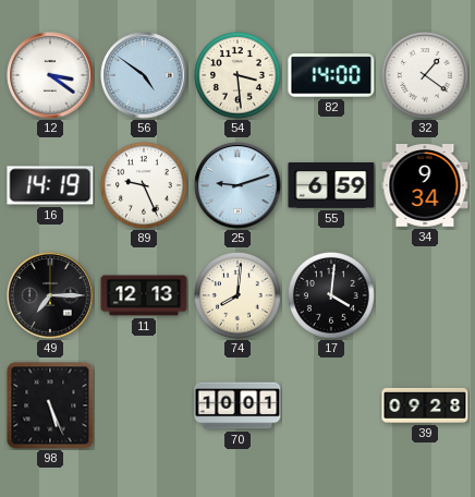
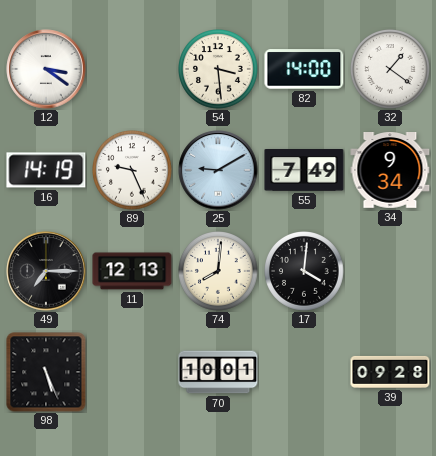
56: 4:51 -> none
25: 9:12 -> 9:10
55: 6:59 -> 7:49
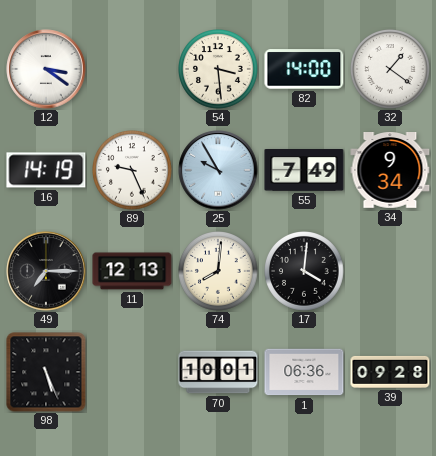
25: 9:10 -> 9:55
1: none -> 06:36
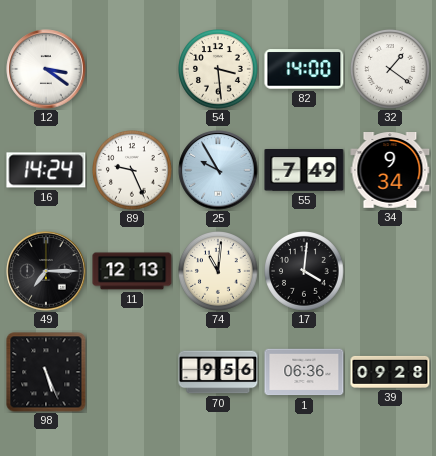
16: 14:19 -> 14:24
74: 8:01 -> 11:01
70: 10:01 -> 9:56
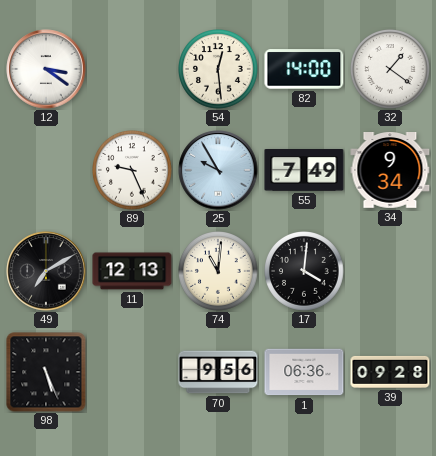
54: 3:29 -> 12:29
16: 14:24 -> none
49: 7:15 -> 7:10
